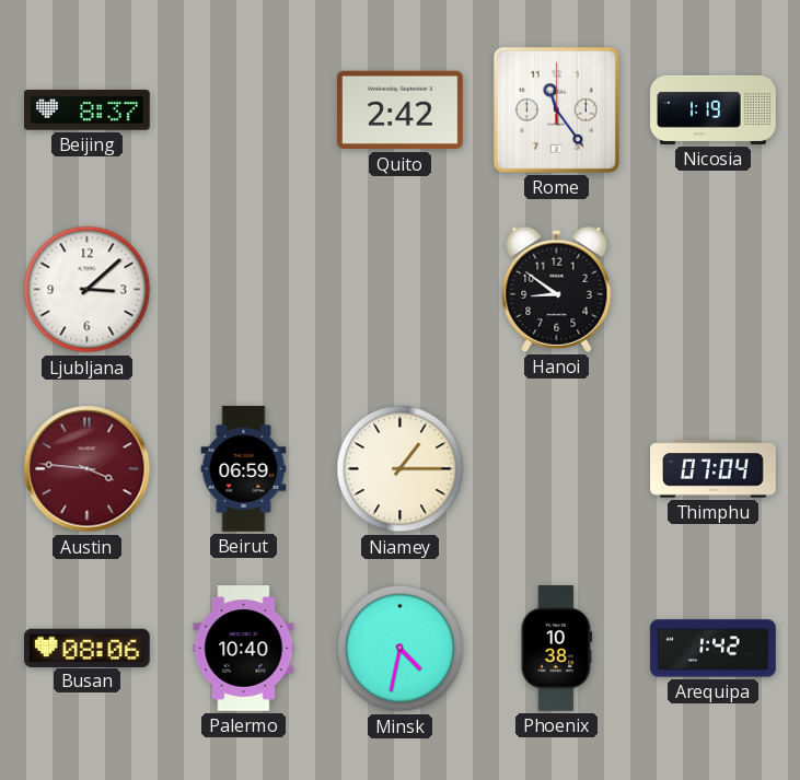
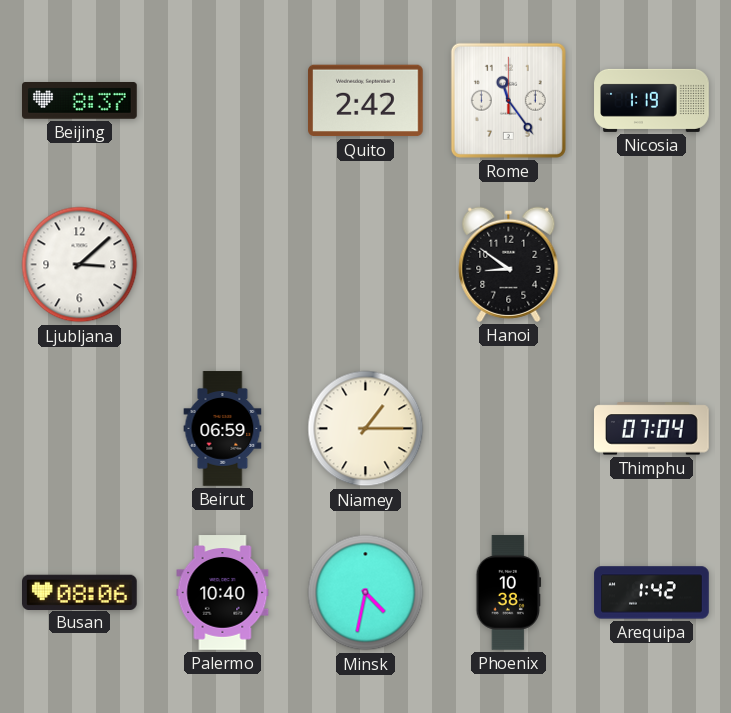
Austin: 3:46 -> none
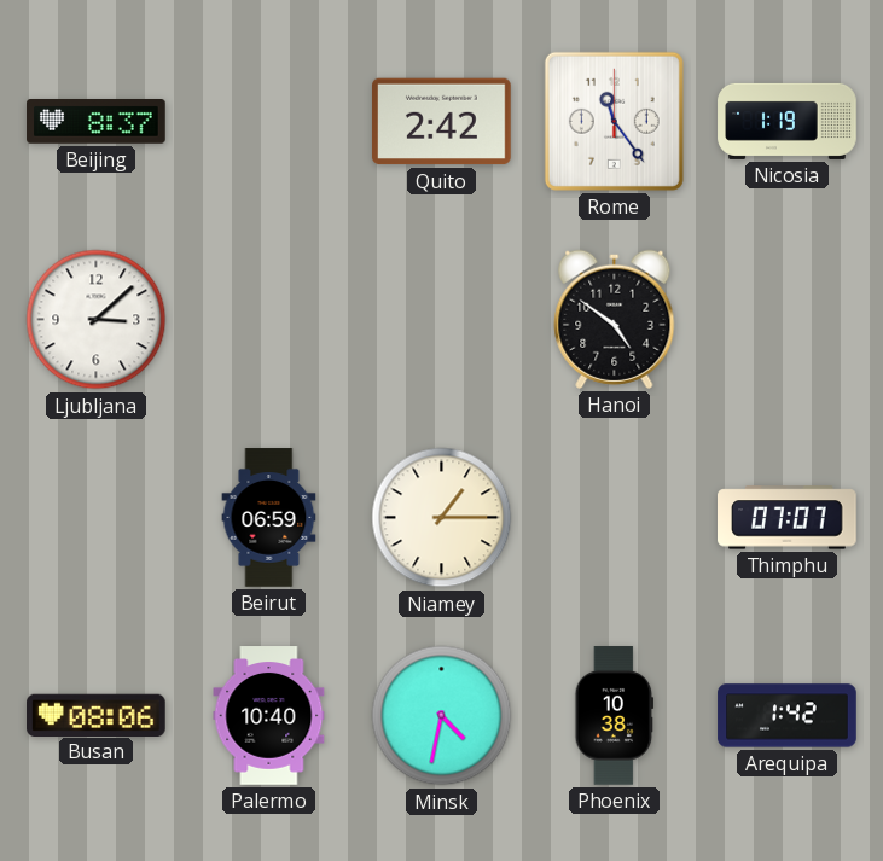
Hanoi: 8:51 -> 4:51
Thimphu: 07:04 -> 07:07
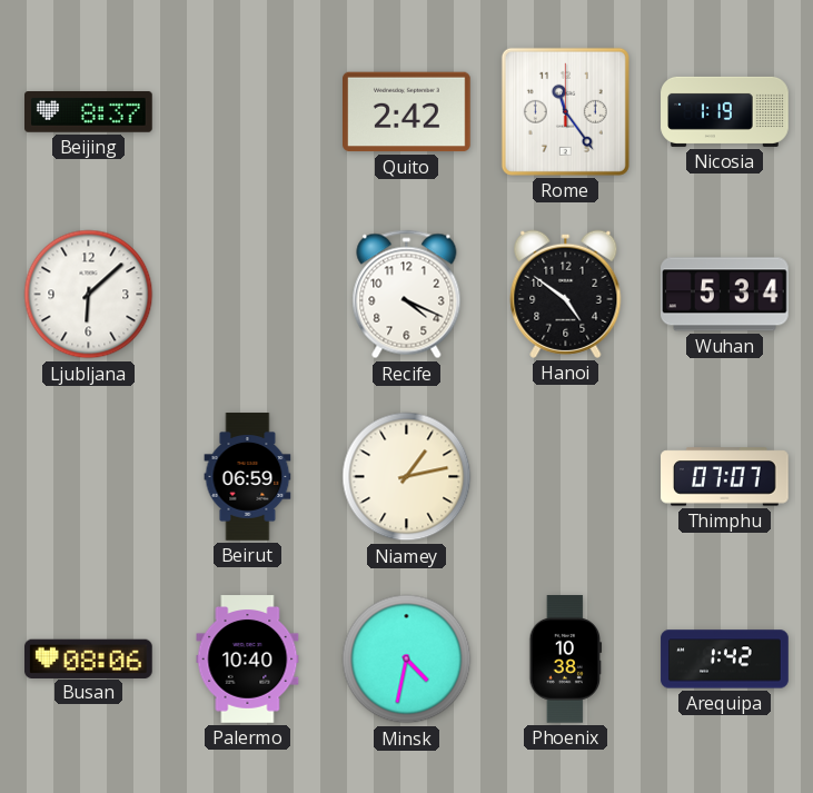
Ljubljana: 3:08 -> 6:08
Recife: none -> 4:19
Wuhan: none -> 5:34
Niamey: 1:15 -> 1:13
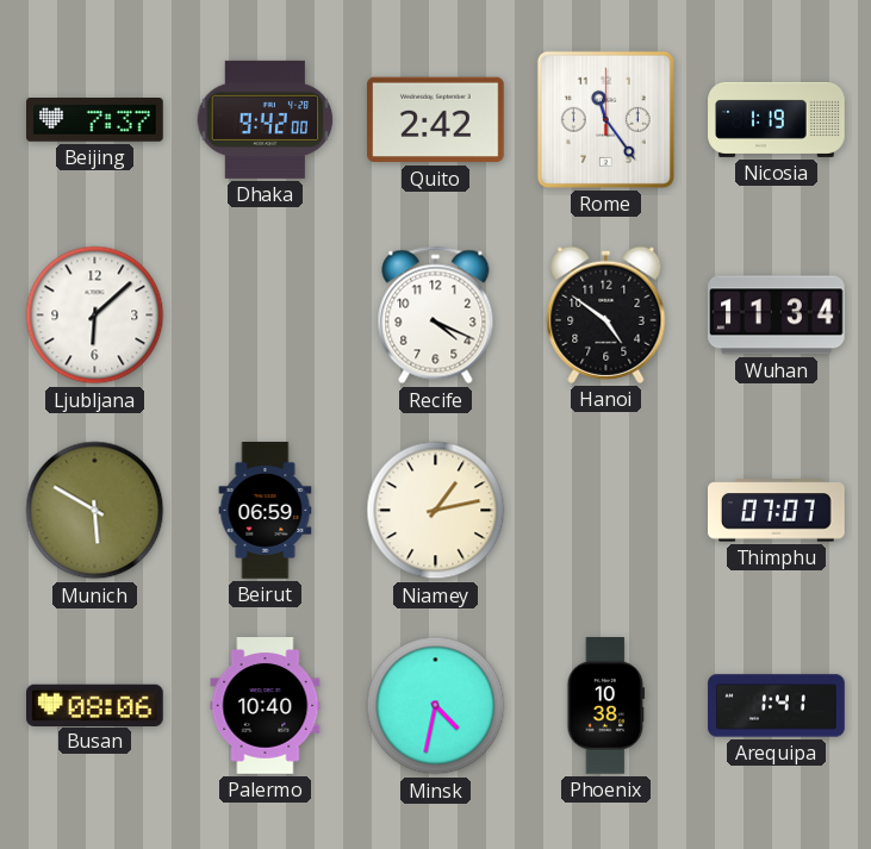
Beijing: 8:37 -> 7:37
Dhaka: none -> 9:42
Wuhan: 5:34 -> 11:34
Munich: none -> 5:50
Arequipa: 1:42 -> 1:41
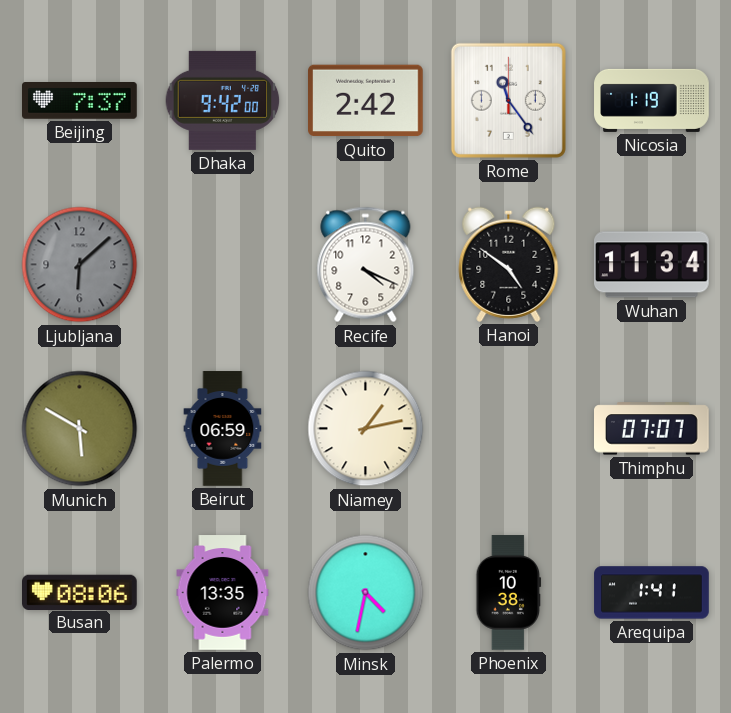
Ljubljana dial: white -> grey
Palermo: 10:40 -> 13:35
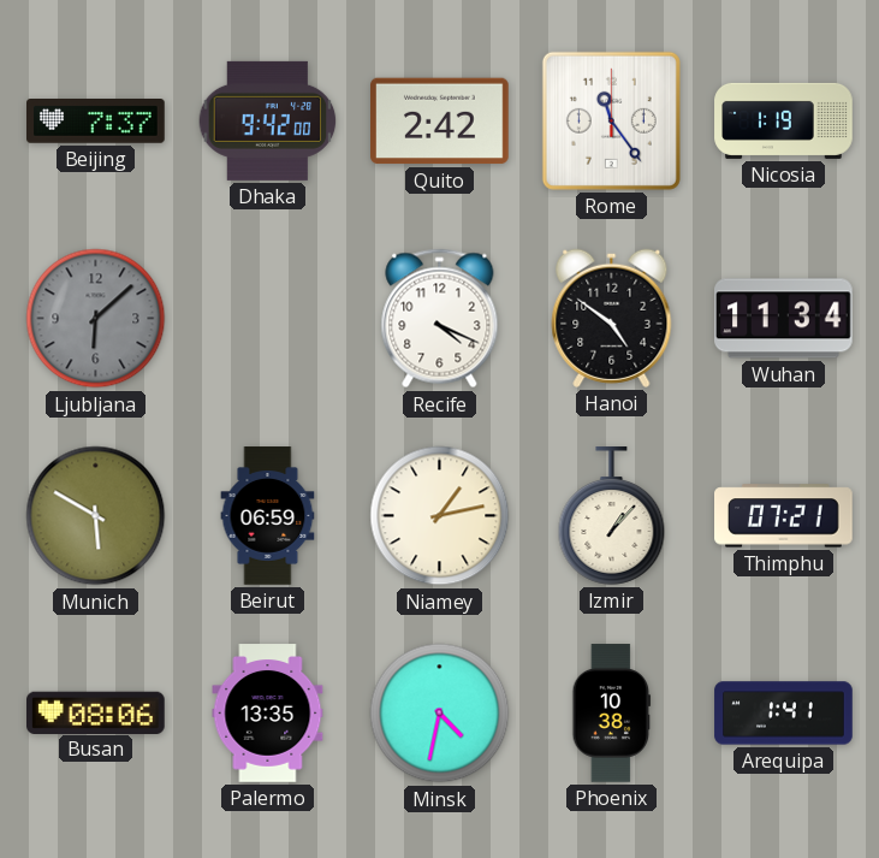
Izmir: none -> 1:07
Thimphu: 07:07 -> 07:21
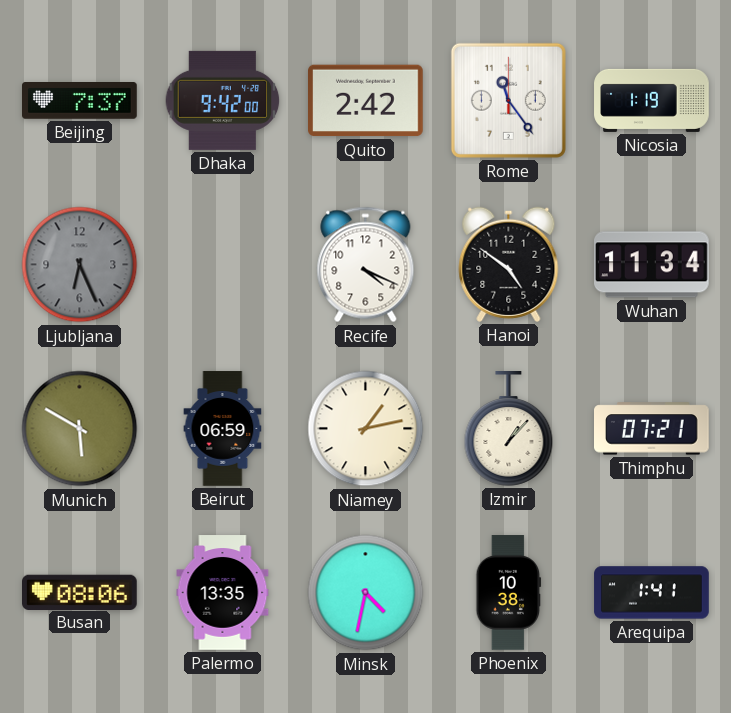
Ljubljana: 6:08 -> 6:26
